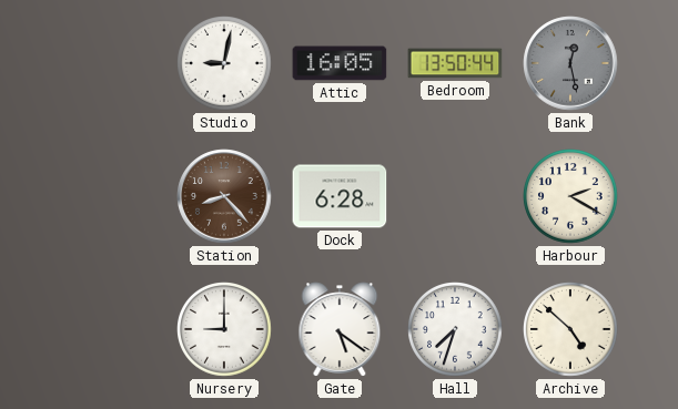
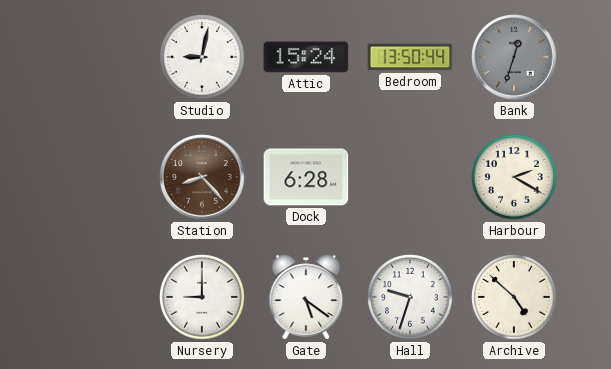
Attic: 16:05 -> 15:24
Bank: 12:28 -> 12:33
Hall: 7:33 -> 9:33
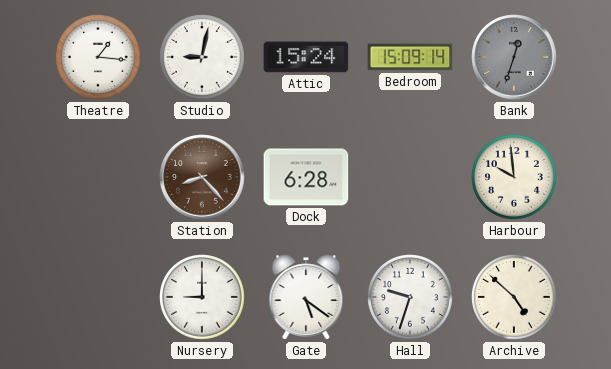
Theatre: none -> 1:16
Bedroom: 13:50 -> 15:09
Harbour: 2:20 -> 9:59
